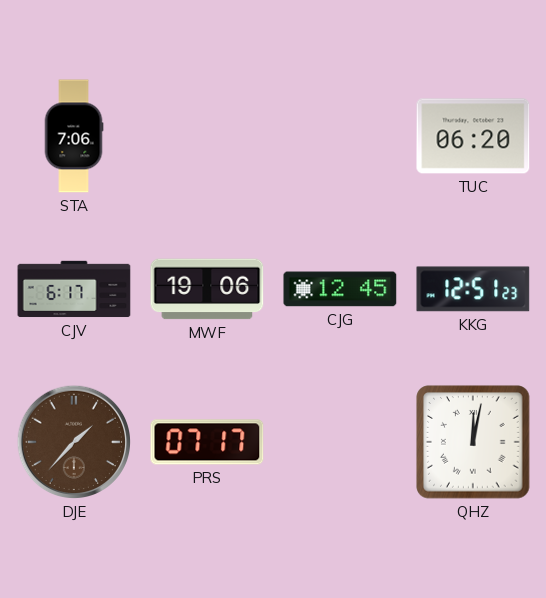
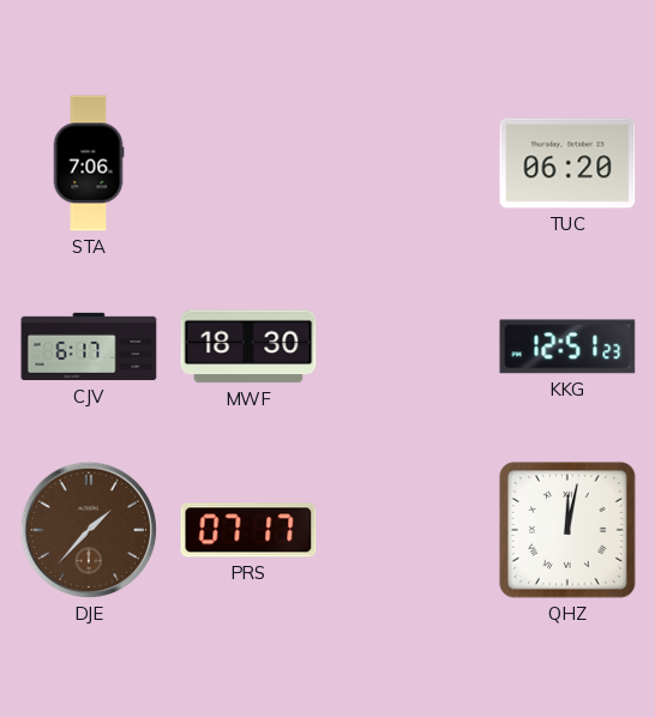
MWF: 19:06 -> 18:30
CJG: 12:45 -> none
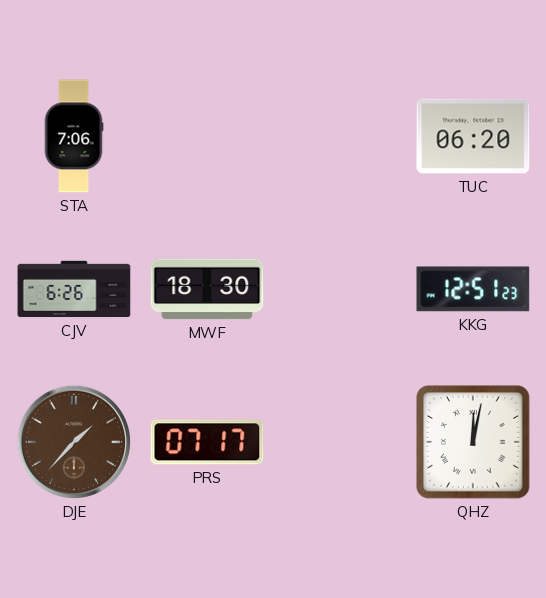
CJV: 6:17 -> 6:26
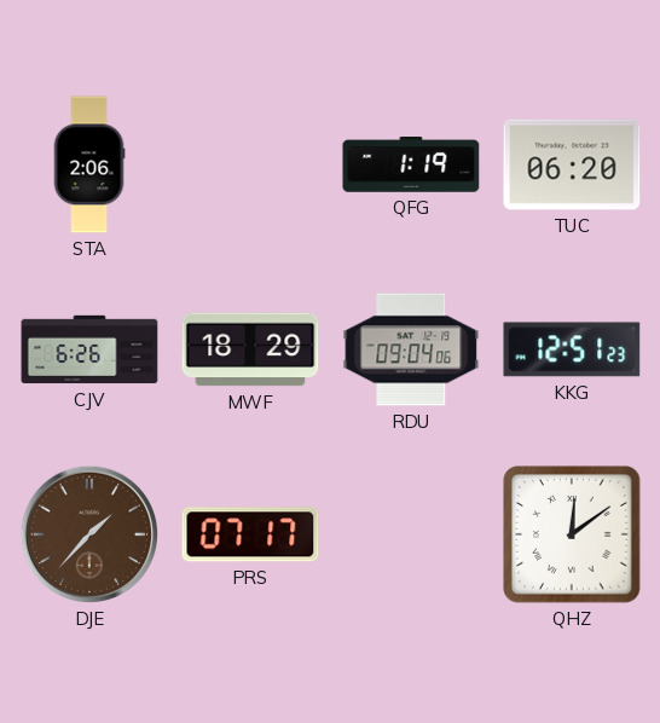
STA: 7:06 -> 2:06
QFG: none -> 1:19
MWF: 18:30 -> 18:29
RDU: none -> 09:04
QHZ: 12:02 -> 12:09
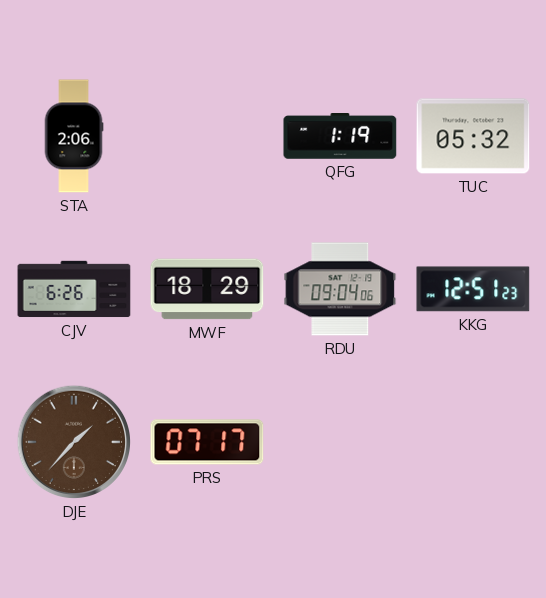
TUC: 06:20 -> 05:32
QHZ: 12:09 -> none
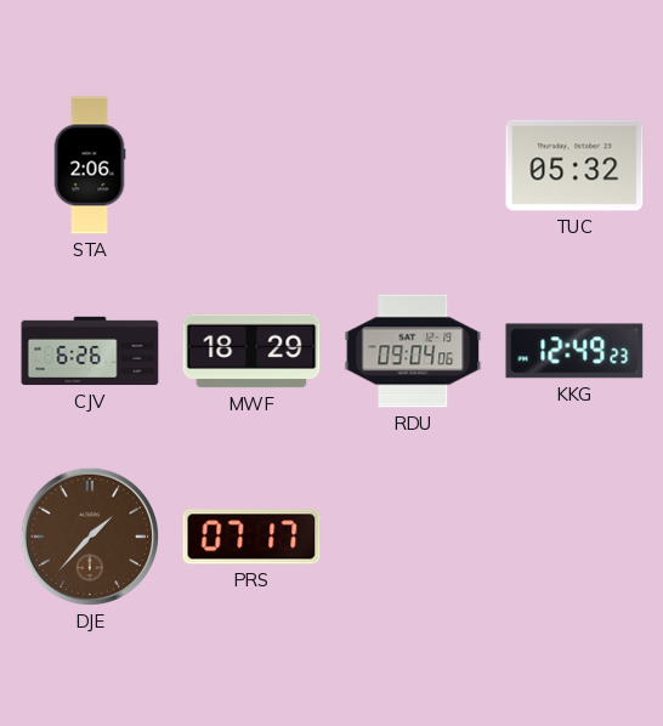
QFG: 1:19 -> none
KKG: 12:51 -> 12:49
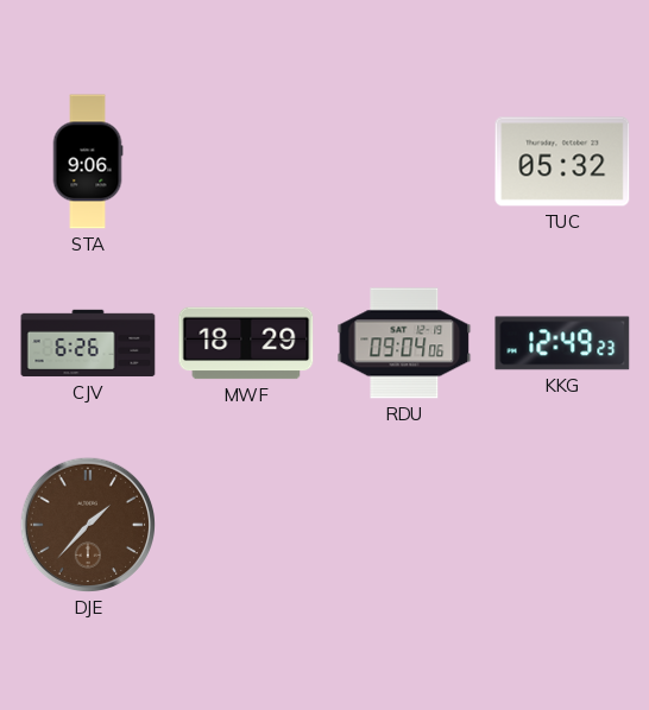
STA: 2:06 -> 9:06
PRS: 07:17 -> none
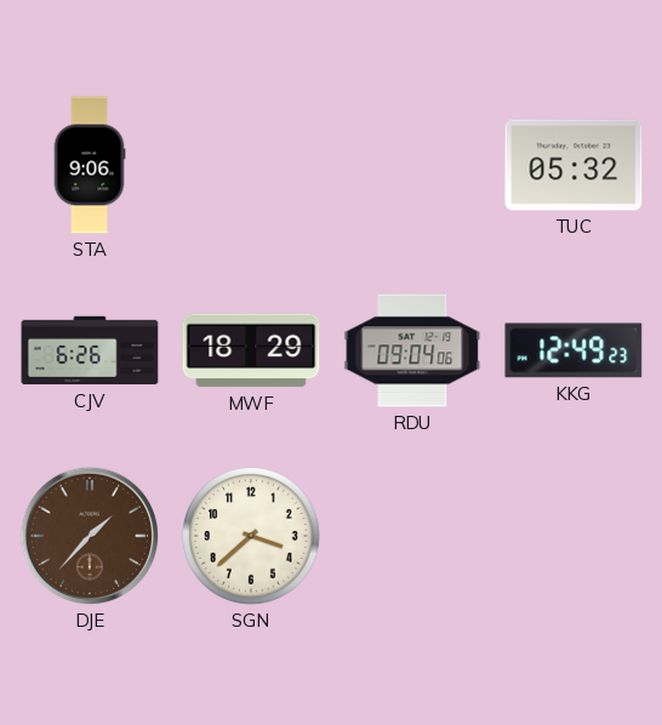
SGN: none -> 3:38
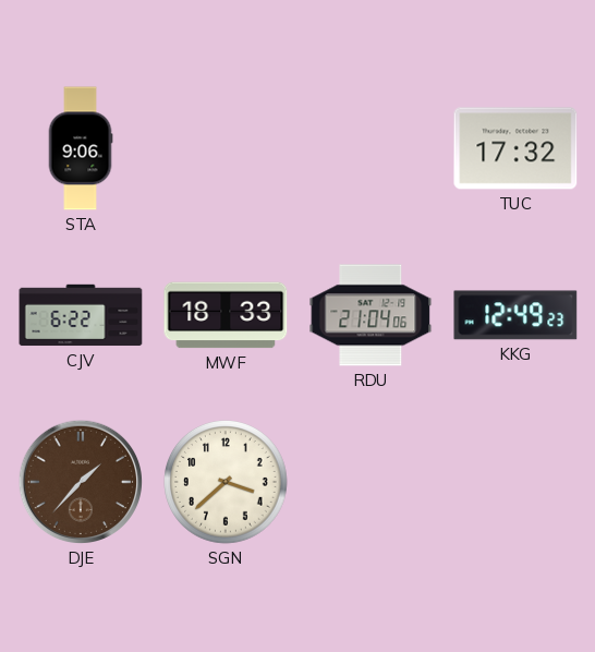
TUC: 05:32 -> 17:32
CJV: 6:26 -> 6:22
MWF: 18:29 -> 18:33
RDU: 09:04 -> 21:04
